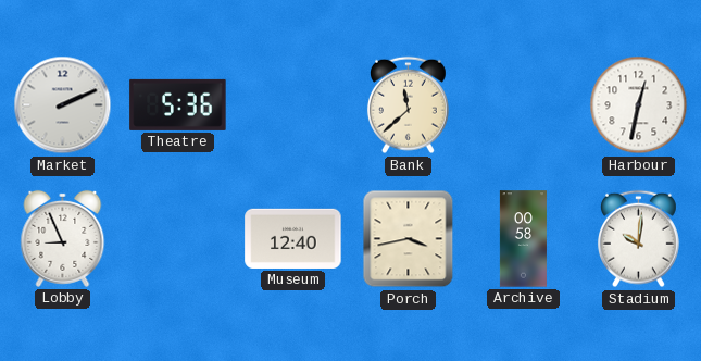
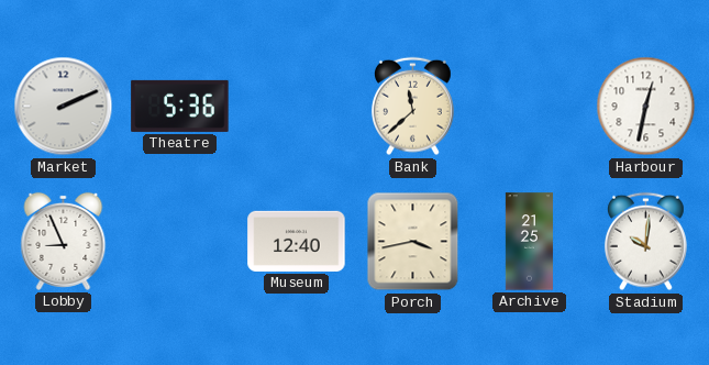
Archive: 00:58 -> 21:25
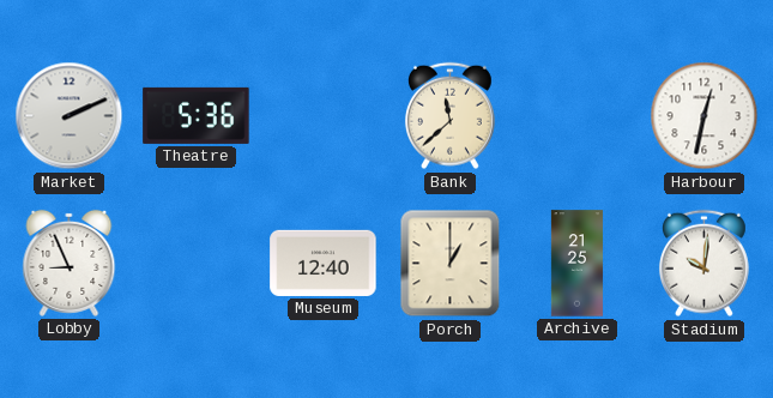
Porch: 3:43 -> 1:00
